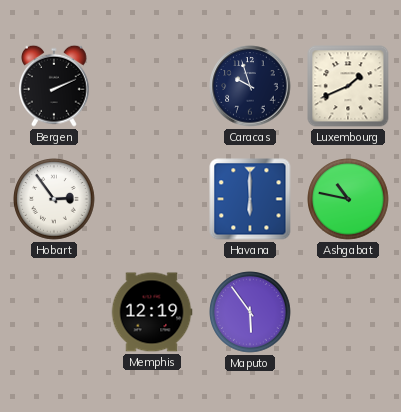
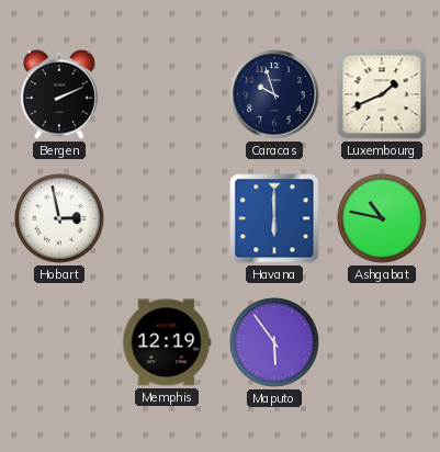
Hobart: 2:54 -> 2:58
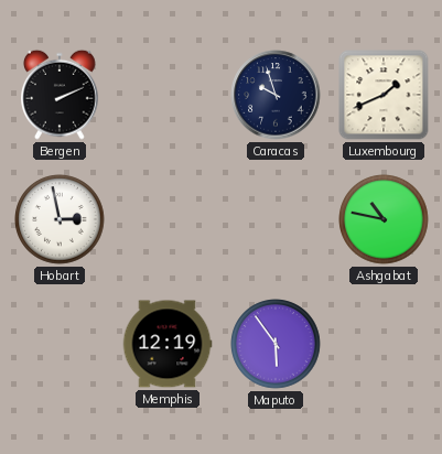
Havana: 6:00 -> none
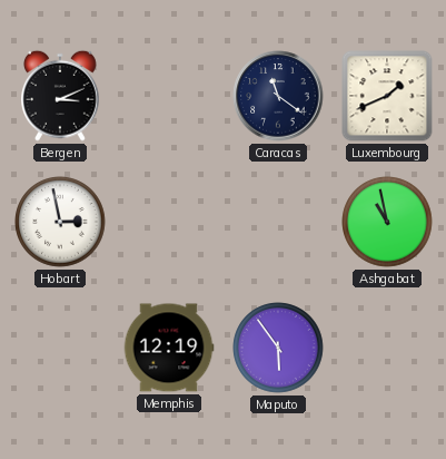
Bergen: 2:11 -> 3:11
Caracas: 9:57 -> 11:21
Ashgabat: 10:47 -> 10:58
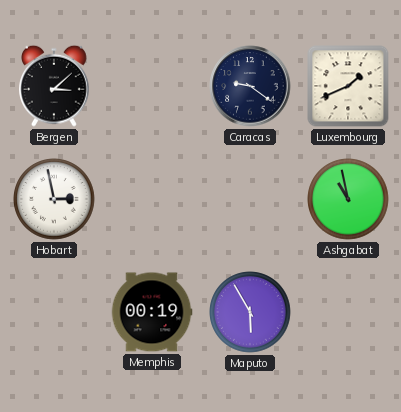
Bergen: 3:11 -> 3:08
Caracas: 11:21 -> 9:21
Memphis: 12:19 -> 00:19
Maputo: 5:54 -> 5:55
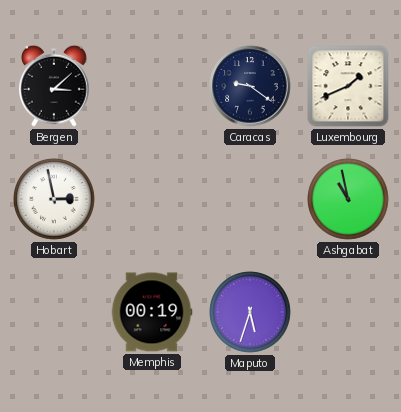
Maputo: 5:55 -> 5:33
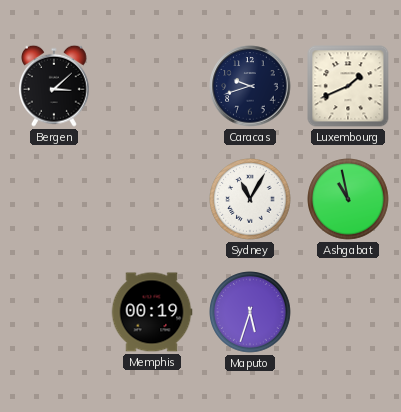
Caracas: 9:21 -> 9:42
Hobart: 2:58 -> none
Sydney: none -> 11:05
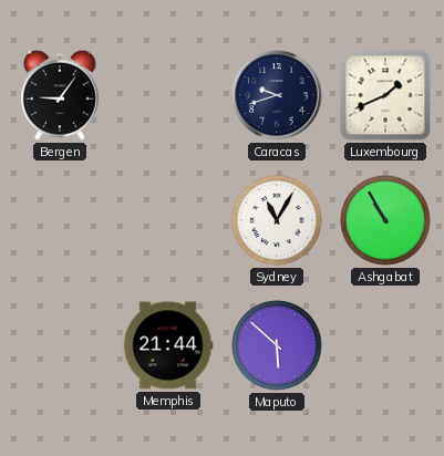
Bergen: 3:08 -> 9:06
Ashgabat: 10:58 -> 10:55
Memphis: 00:19 -> 21:44
Maputo: 5:33 -> 5:52
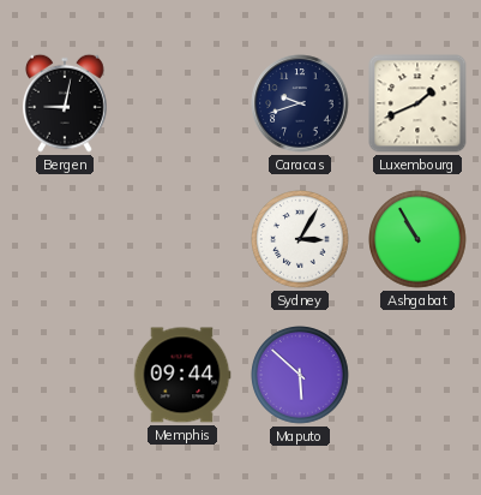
Bergen: 9:06 -> 9:02
Sydney: 11:05 -> 3:05
Memphis: 21:44 -> 09:44
